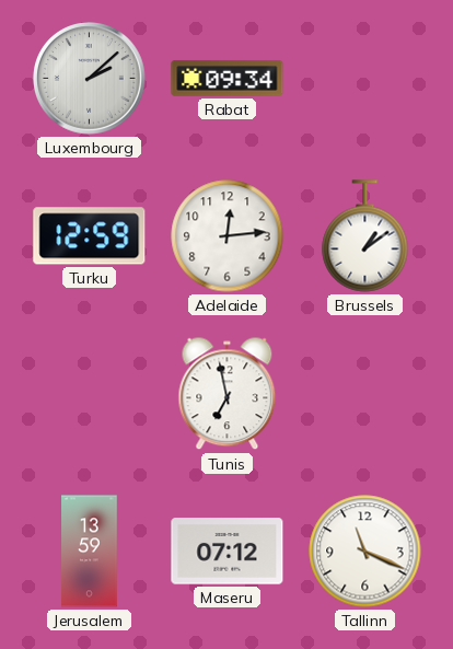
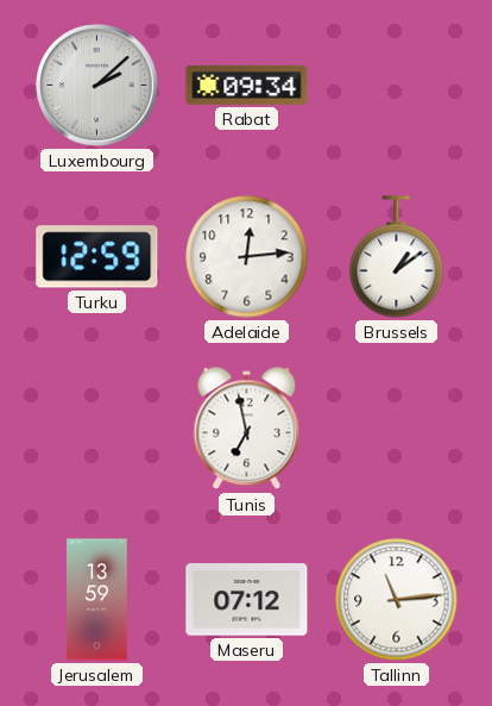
Tallinn: 11:19 -> 11:14
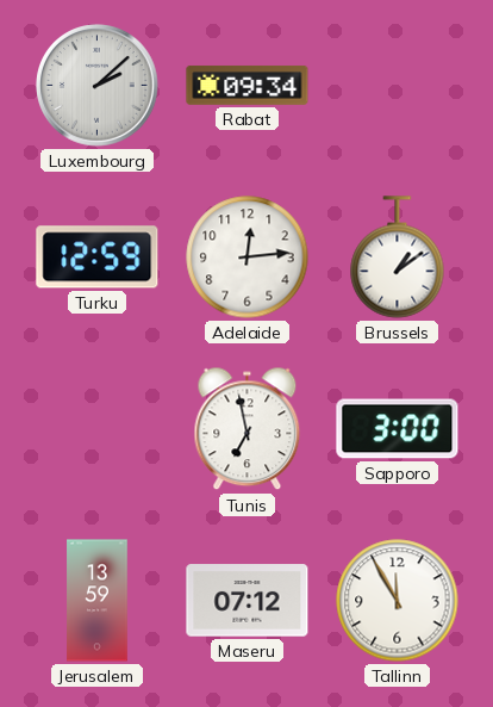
Sapporo: none -> 3:00
Tallinn: 11:14 -> 11:55
